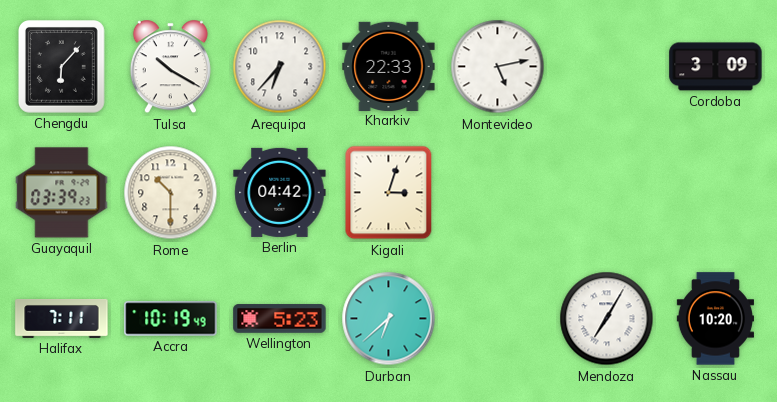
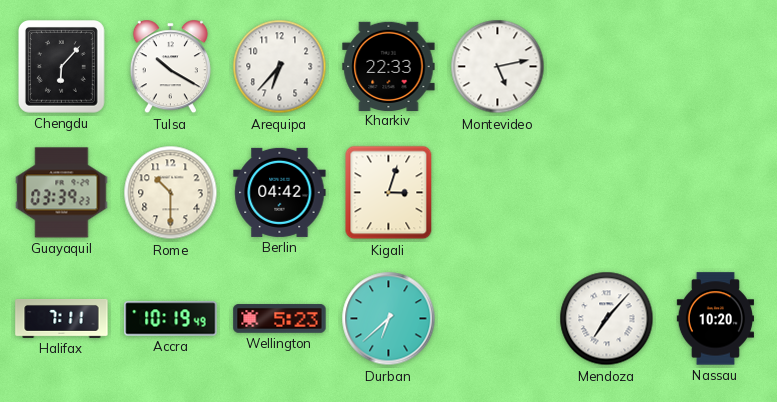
Cordoba: 3:09 -> none
Mendoza: 7:05 -> 7:07
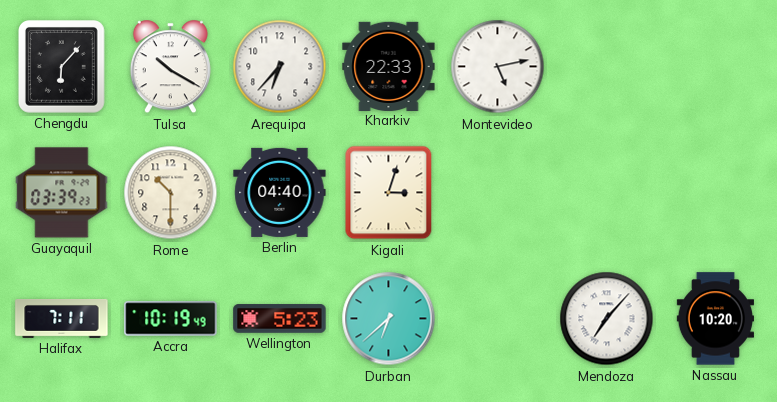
Berlin: 04:42 -> 04:40
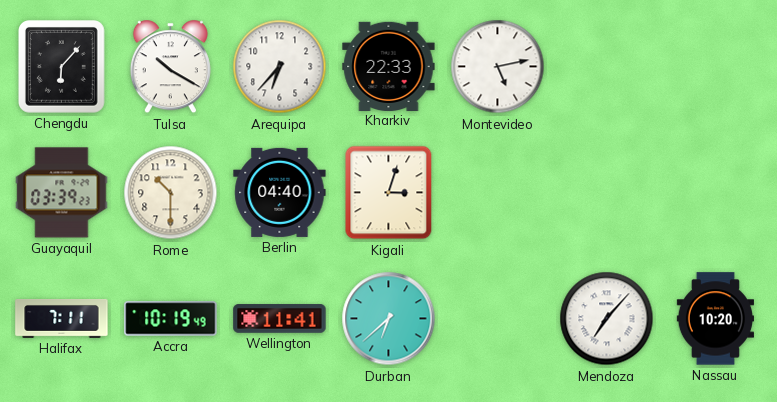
Wellington: 5:23 -> 11:41
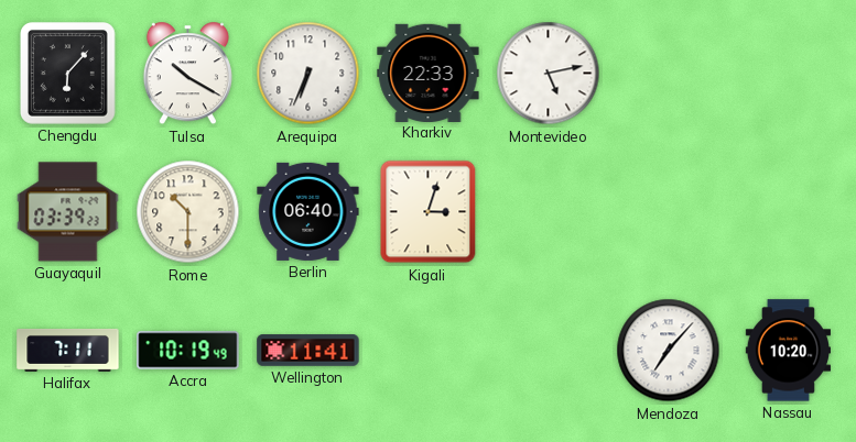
Arequipa: 6:37 -> 6:34
Berlin: 04:40 -> 06:40
Durban: 6:38 -> none
